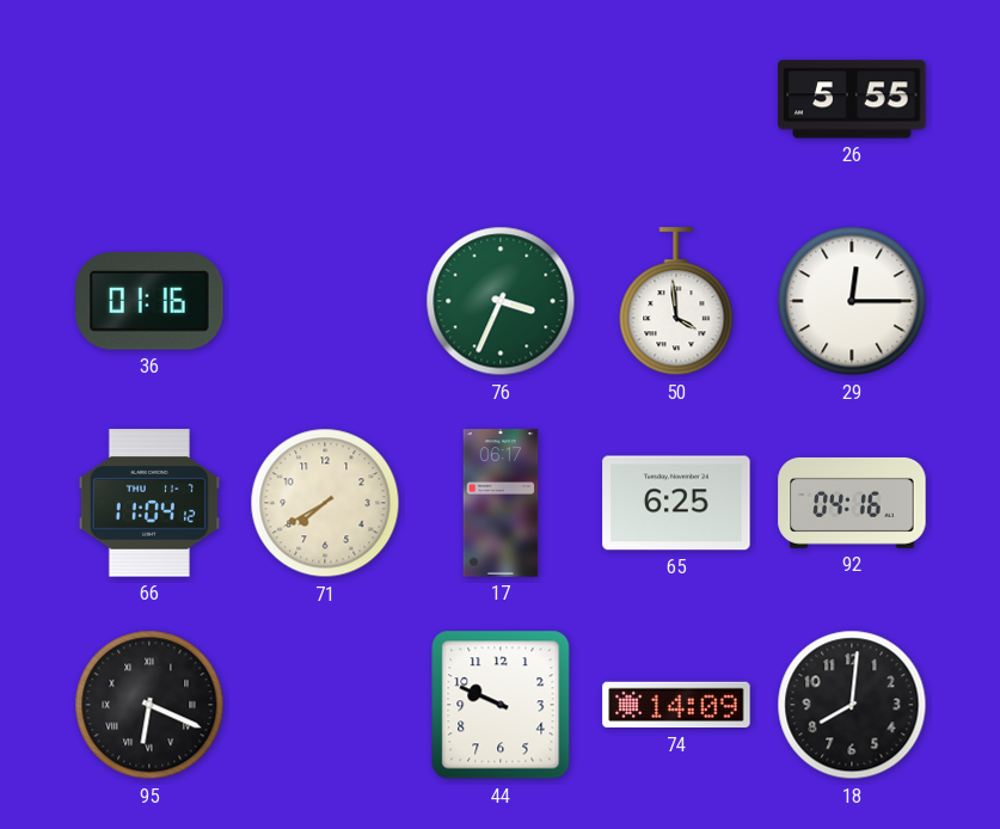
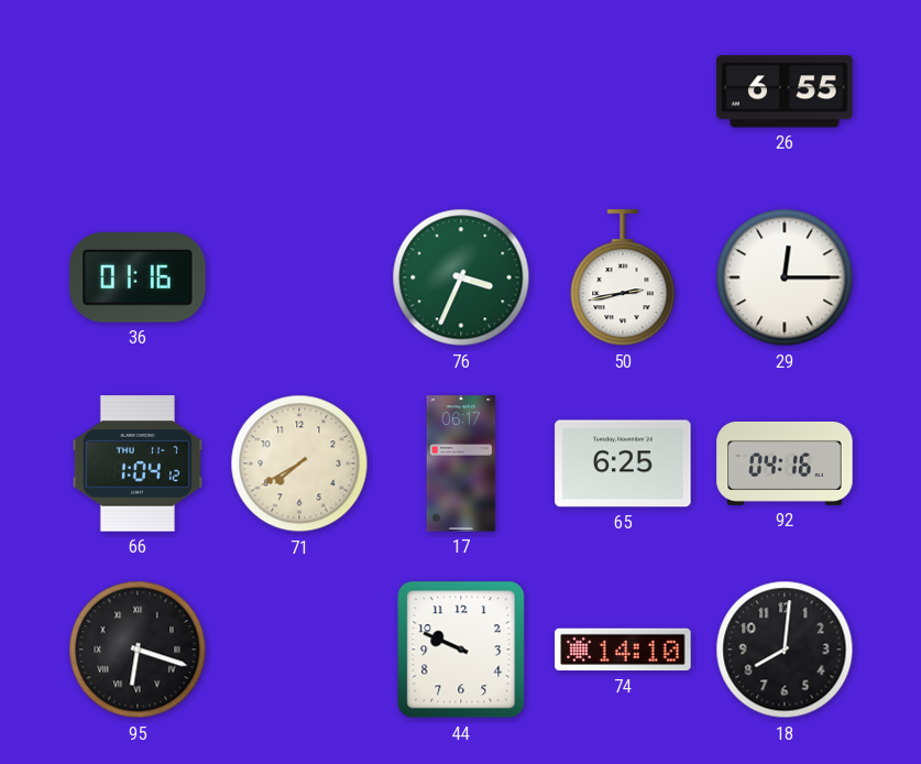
26: 5:55 -> 6:55
50: 3:59 -> 2:43
66: 11:04 -> 1:04
95: 6:19 -> 6:18
74: 14:09 -> 14:10
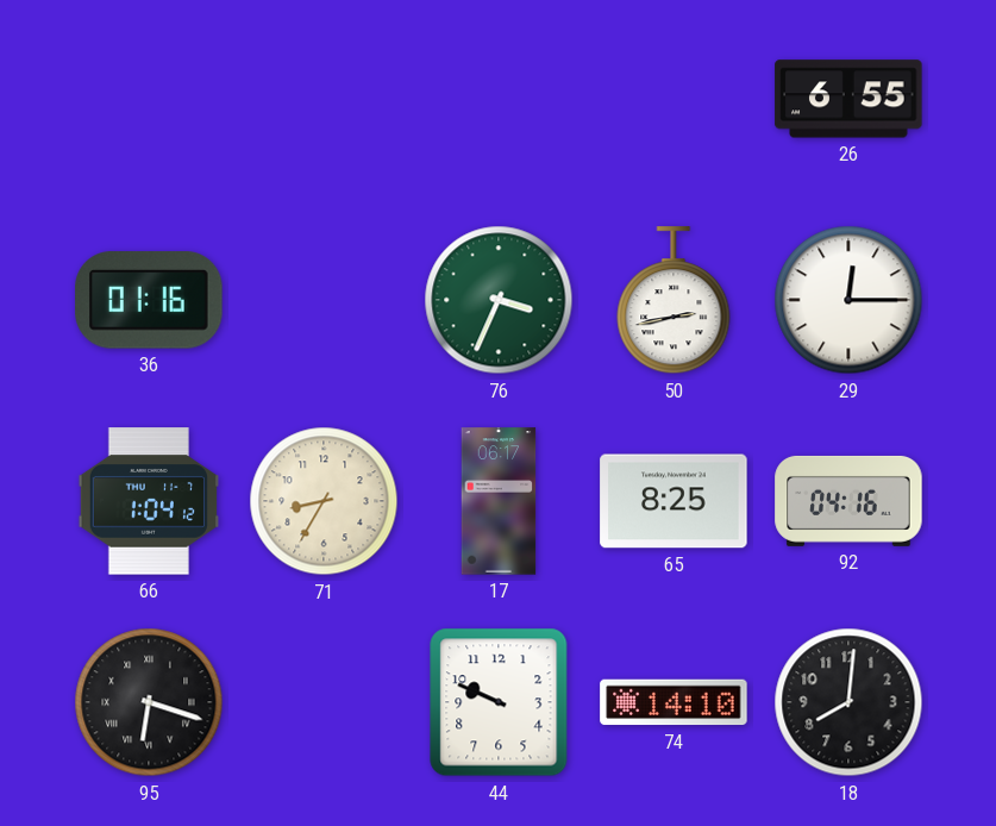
71: 7:40 -> 8:35
65: 6:25 -> 8:25
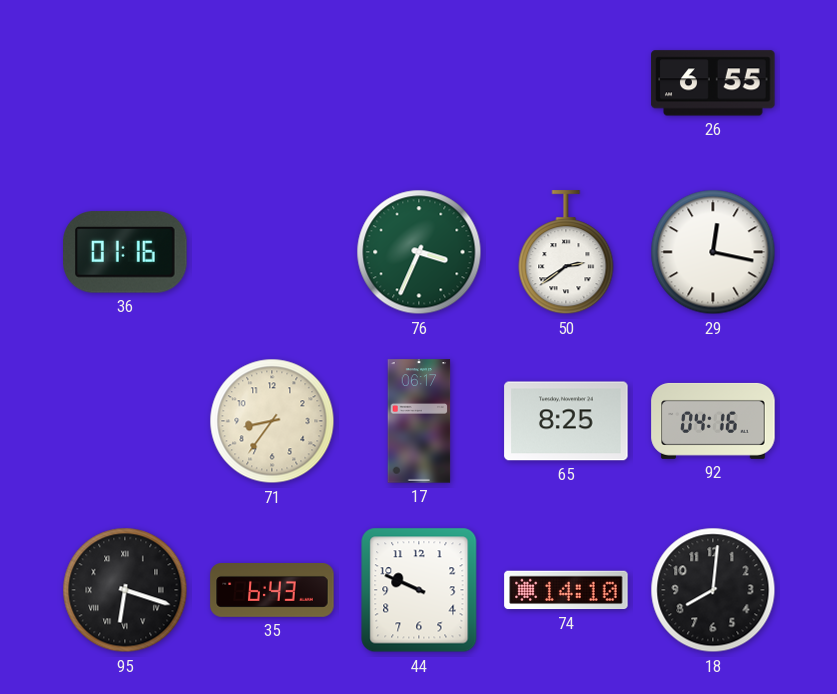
50: 2:43 -> 2:39
29: 12:15 -> 12:17
66: 1:04 -> none
71: 8:35 -> 8:36
35: none -> 6:43
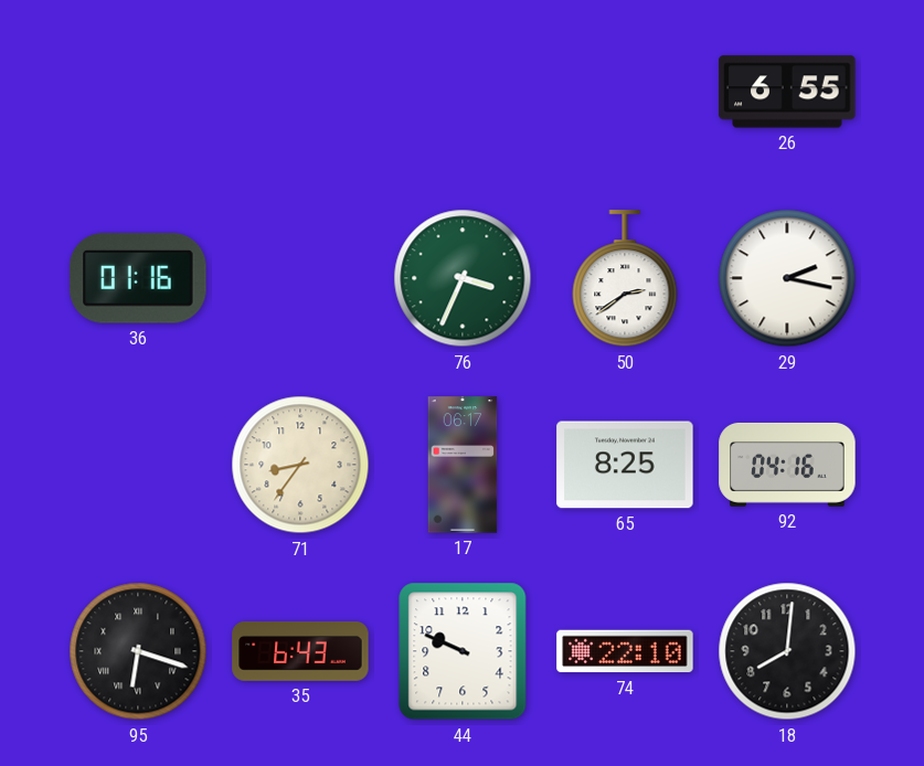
29: 12:17 -> 2:17
74: 14:10 -> 22:10
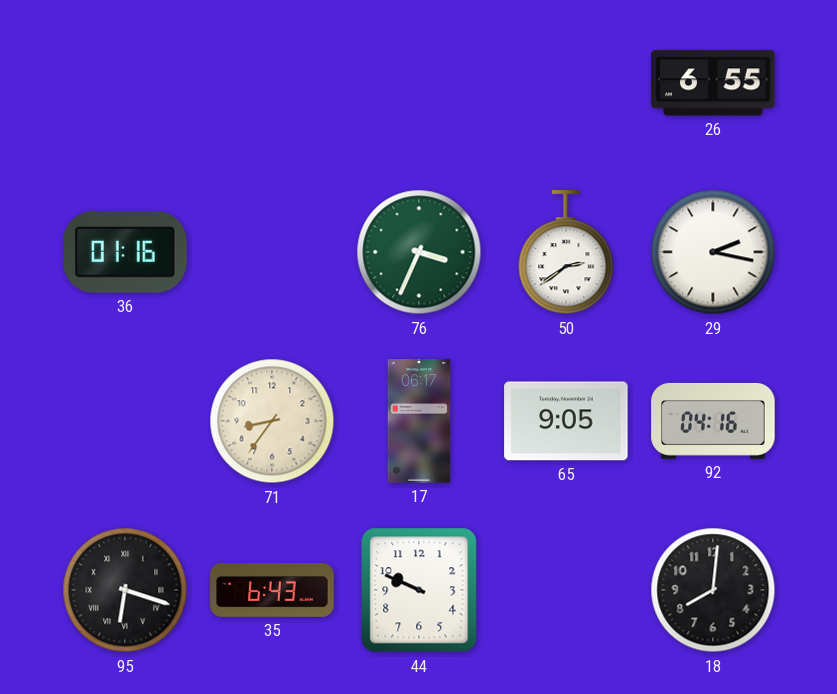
65: 8:25 -> 9:05
74: 22:10 -> none
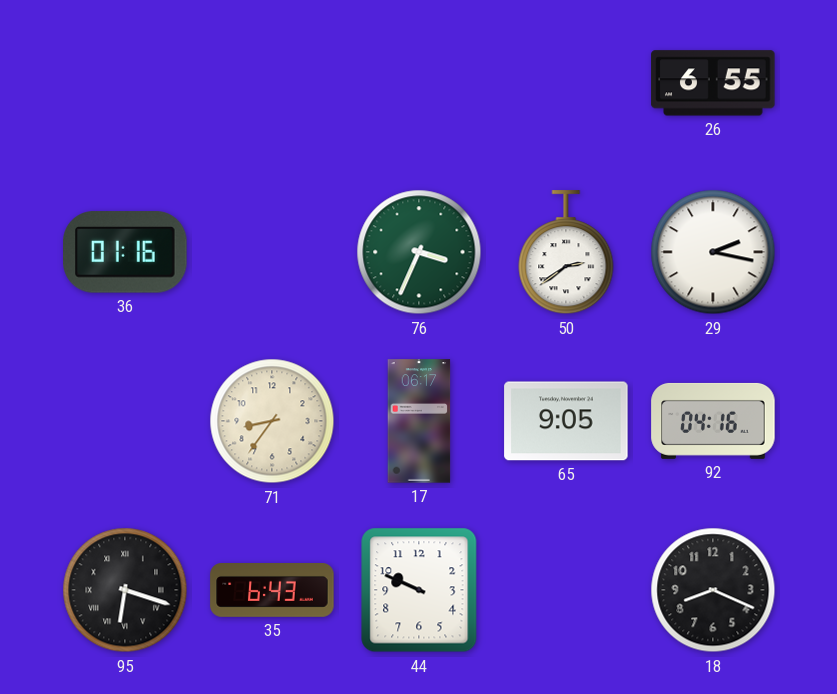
18: 8:01 -> 8:19
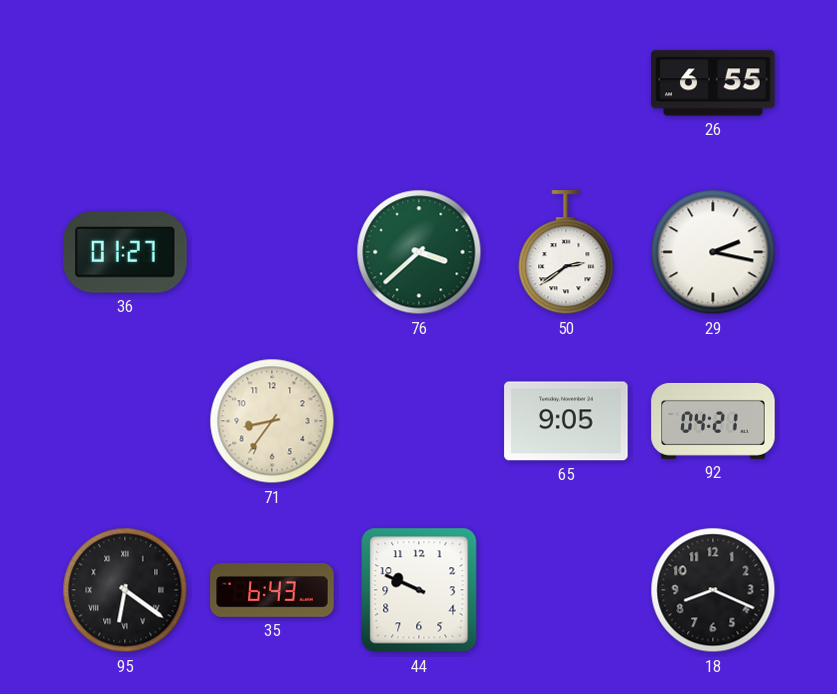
36: 01:16 -> 01:27
76: 3:34 -> 3:38
17: 06:17 -> none
92: 04:16 -> 04:21
95: 6:18 -> 6:21
